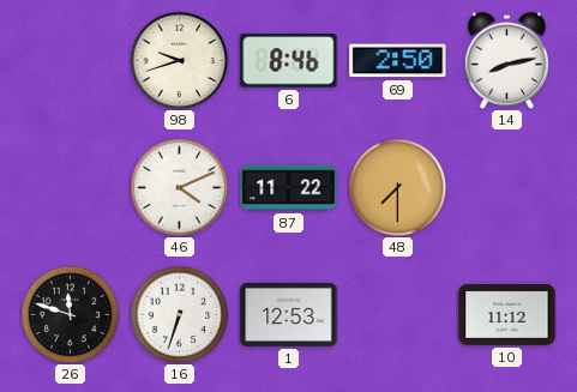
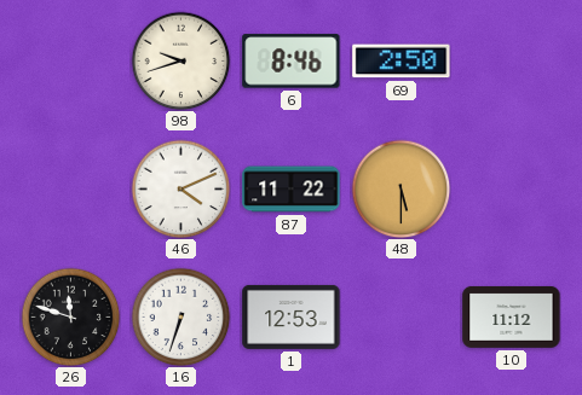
14: 8:13 -> none
48: 7:30 -> 5:30
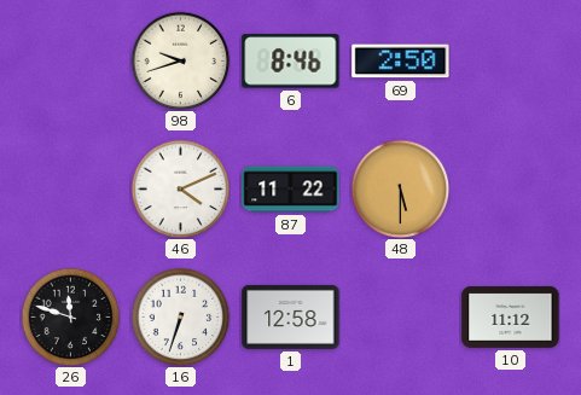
1: 12:53 -> 12:58
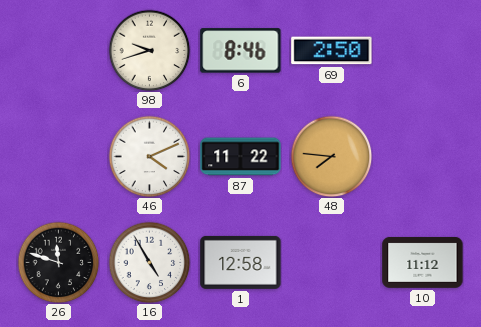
48: 5:30 -> 7:46
16: 6:33 -> 4:55
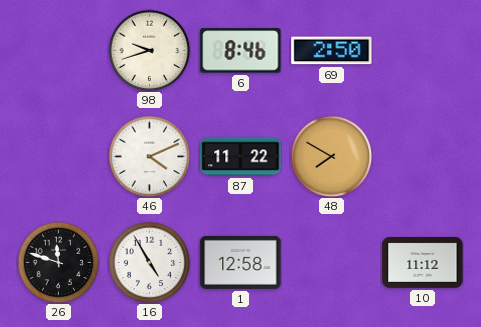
48: 7:46 -> 7:50
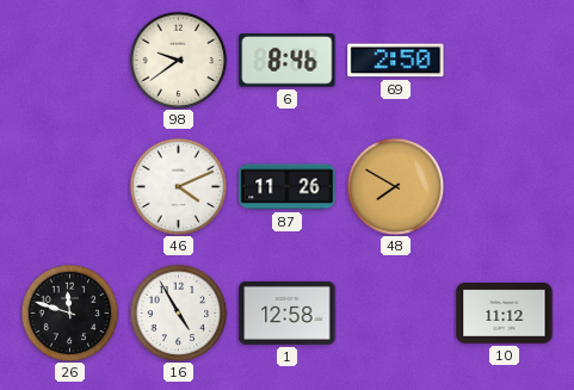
98: 9:42 -> 9:39
87: 11:22 -> 11:26
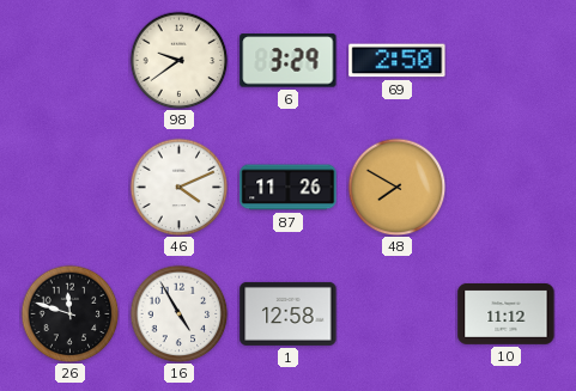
6: 8:46 -> 3:29
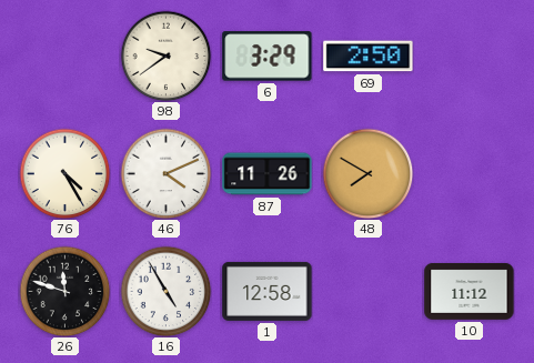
76: none -> 4:25
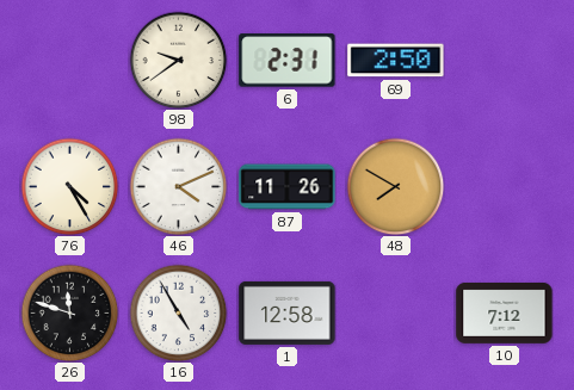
6: 3:29 -> 2:31
10: 11:12 -> 7:12
